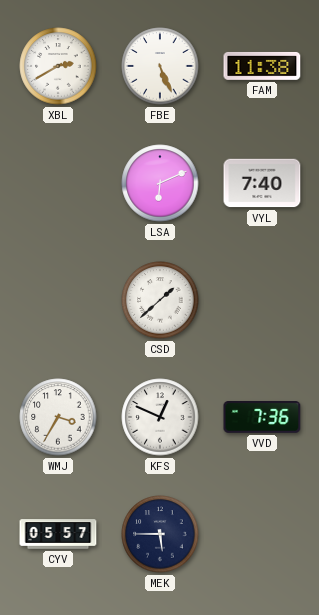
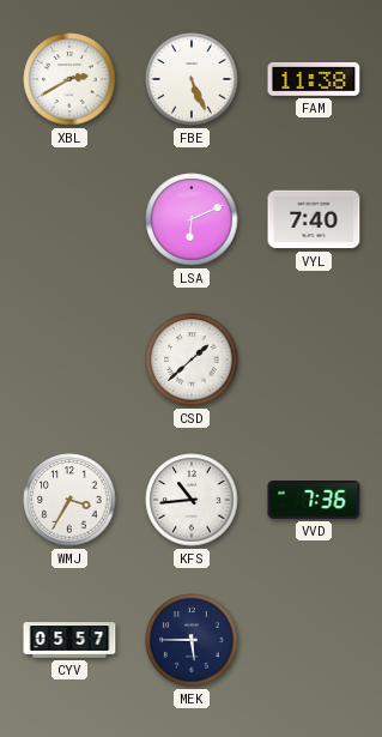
KFS: 12:49 -> 10:44
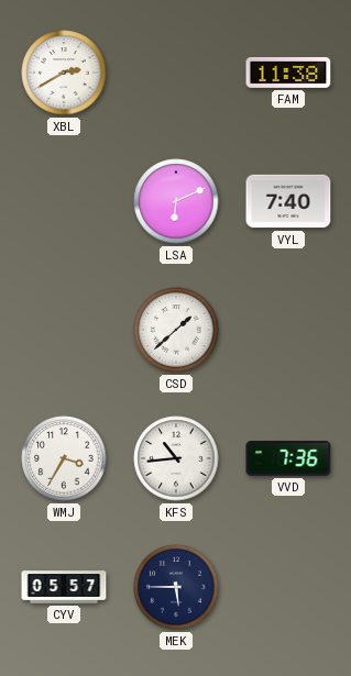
FBE: 5:26 -> none
